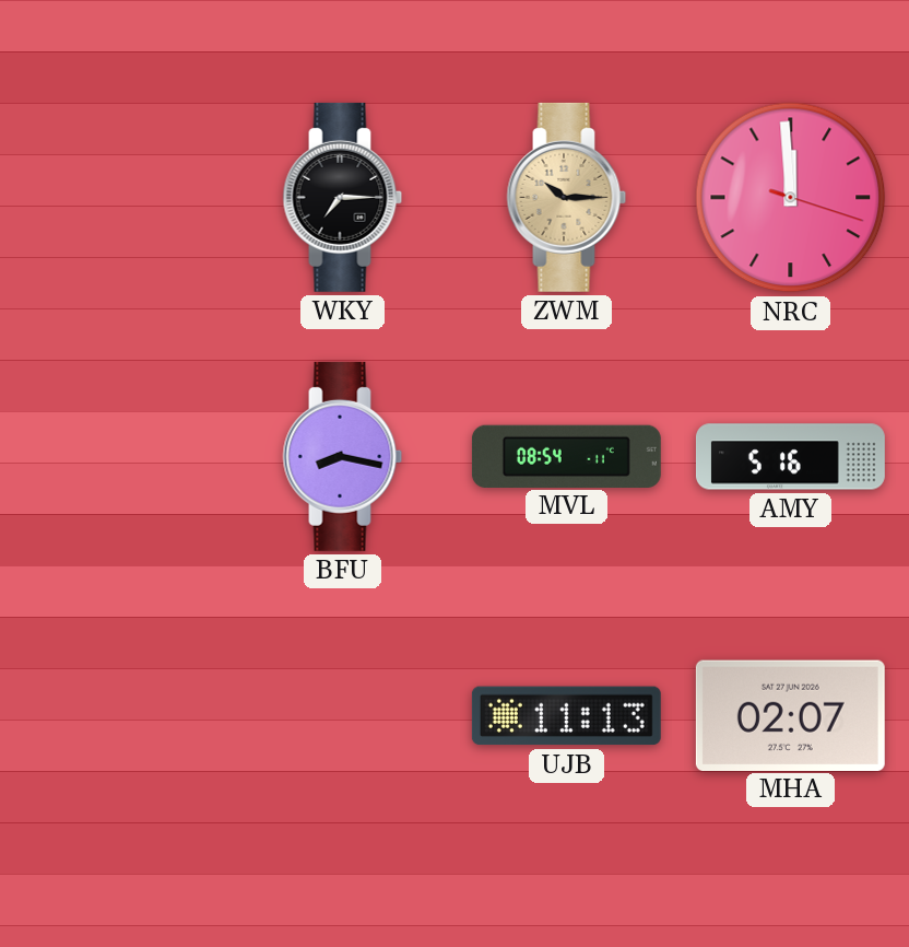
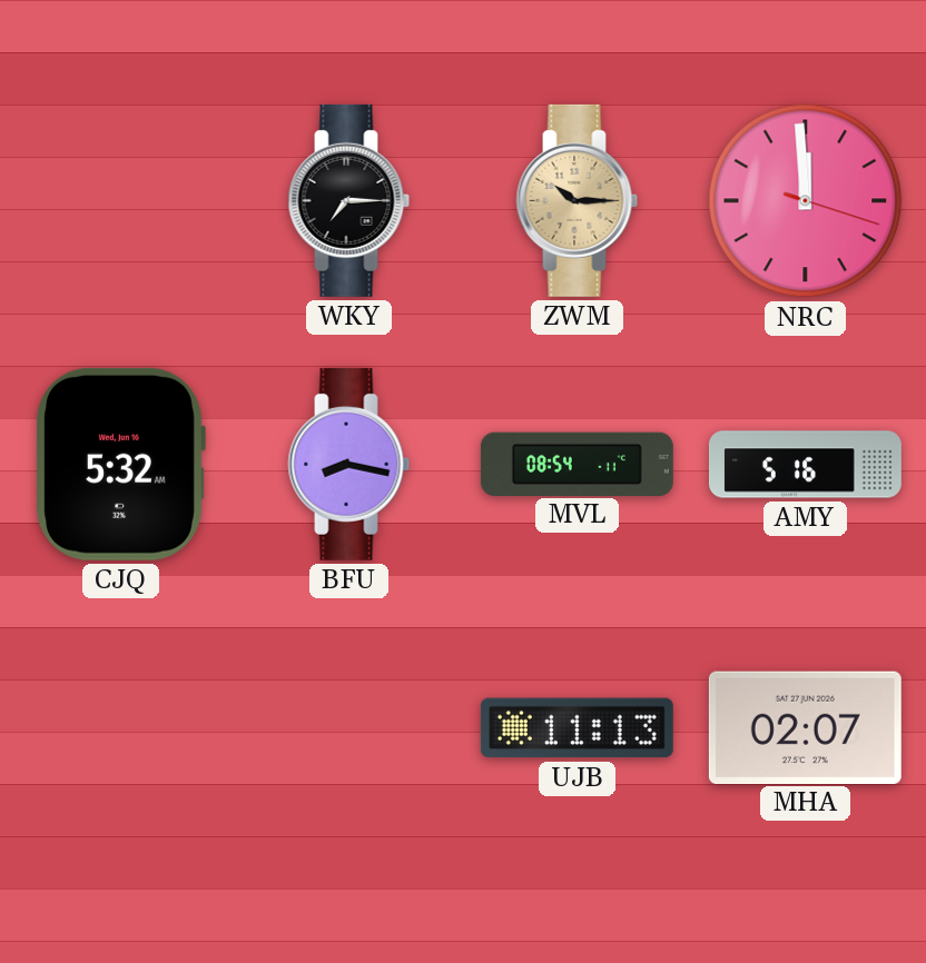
CJQ: none -> 5:32
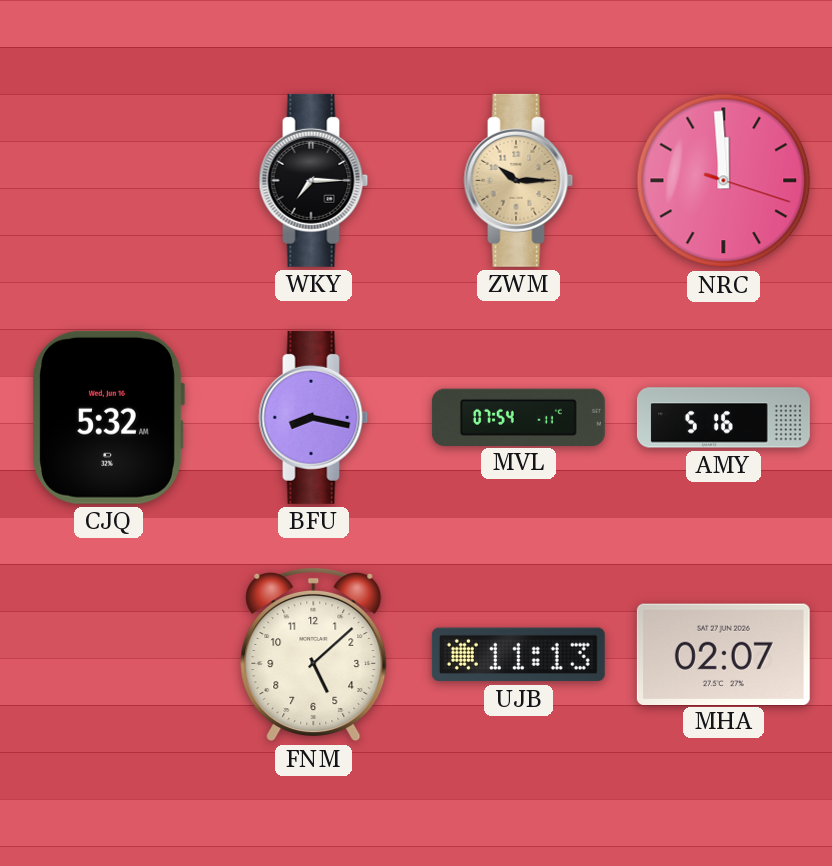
MVL: 08:54 -> 07:54
FNM: none -> 5:08
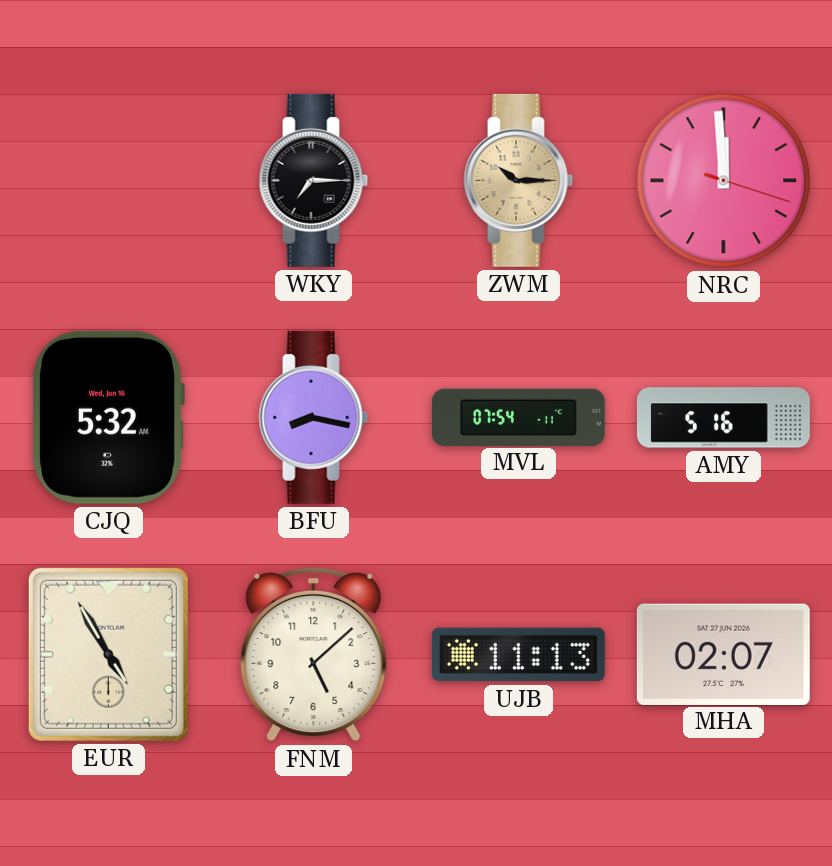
EUR: none -> 4:55
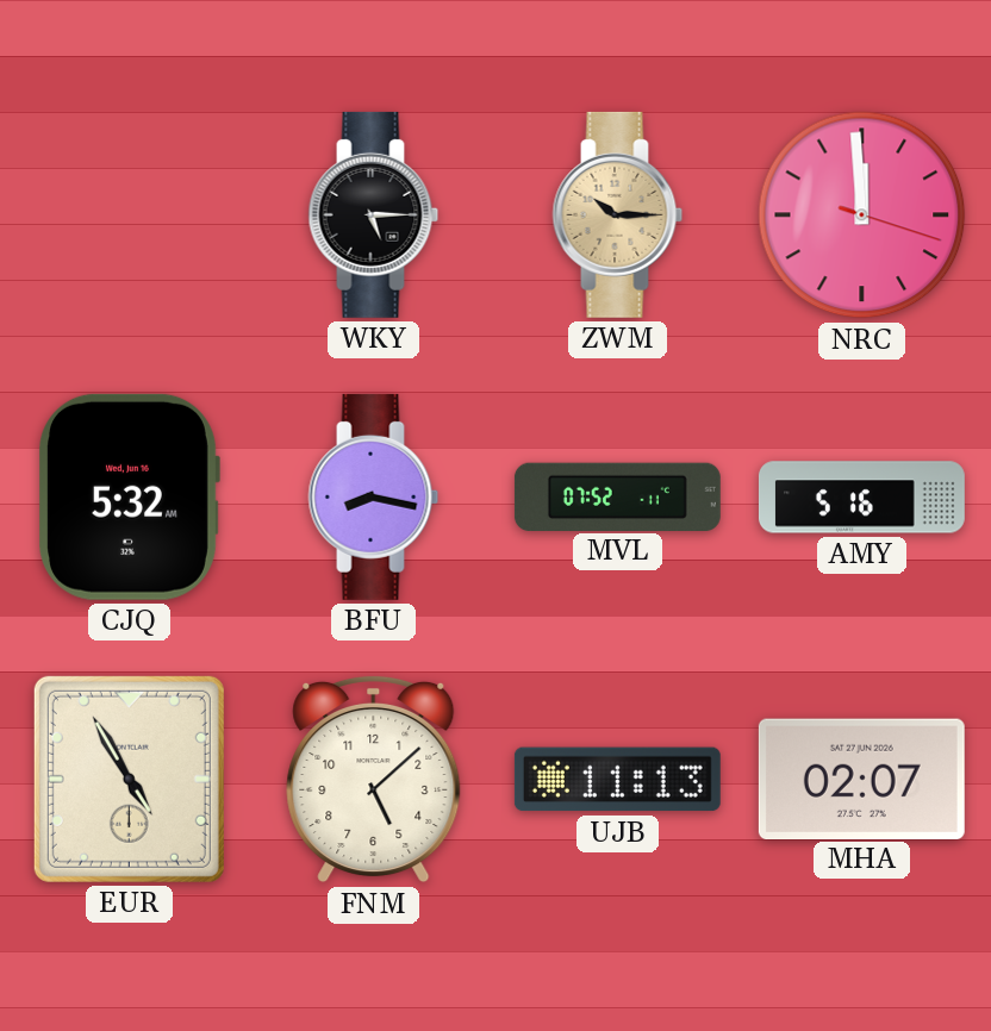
WKY: 7:15 -> 5:15
MVL: 07:54 -> 07:52
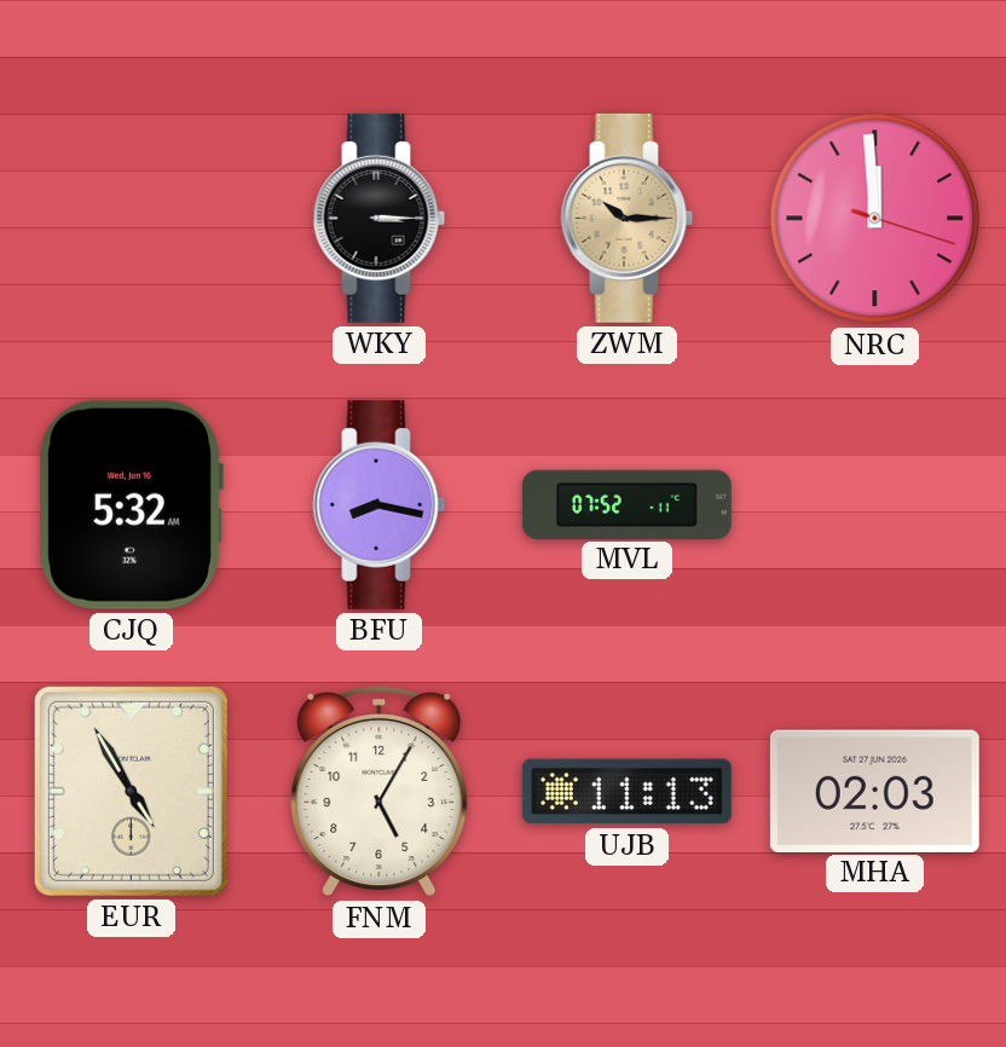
WKY: 5:15 -> 3:15
AMY: 5:16 -> none
FNM: 5:08 -> 5:05
MHA: 02:07 -> 02:03
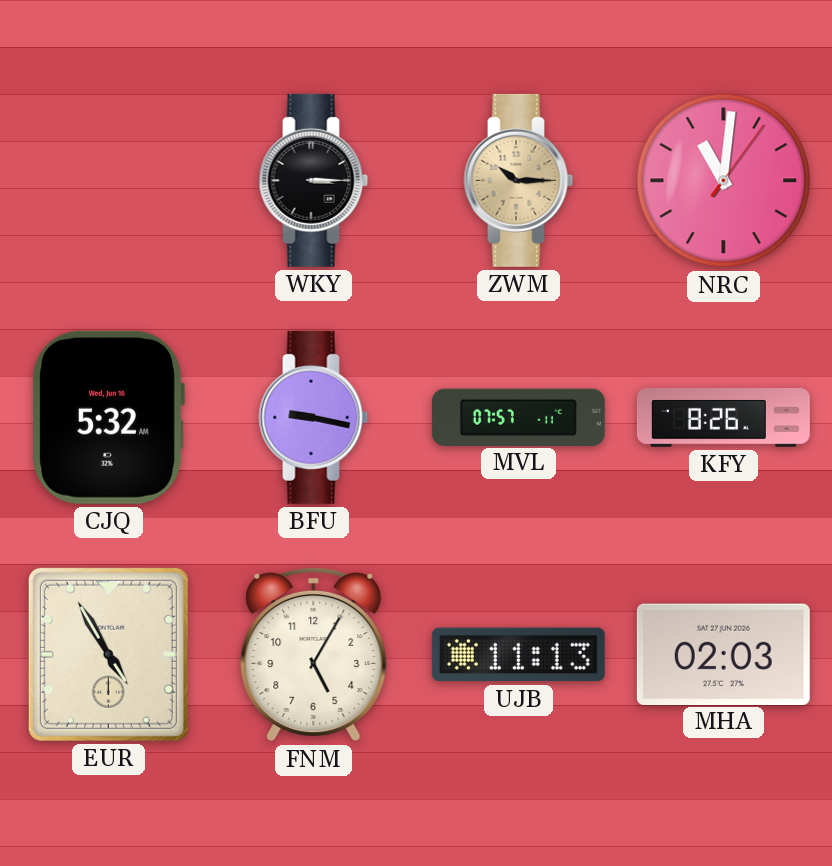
NRC: 11:59 -> 11:01
BFU: 8:17 -> 9:17
MVL: 07:52 -> 07:57
KFY: none -> 8:26
